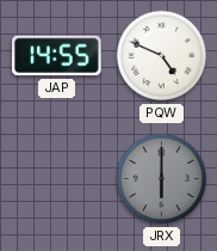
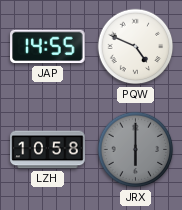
LZH: none -> 10:58
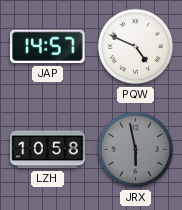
JAP: 14:55 -> 14:57
JRX: 6:00 -> 5:58
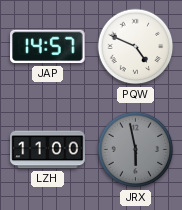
LZH: 10:58 -> 11:00
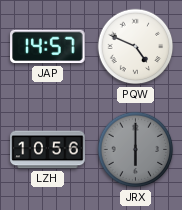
LZH: 11:00 -> 10:56
JRX: 5:58 -> 6:00
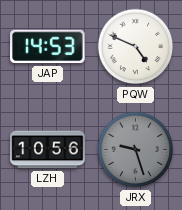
JAP: 14:57 -> 14:53
JRX: 6:00 -> 9:27
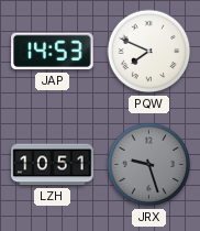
PQW: 4:49 -> 7:49
LZH: 10:56 -> 10:51
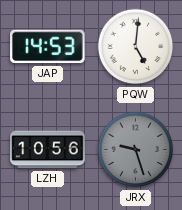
PQW: 7:49 -> 5:01
LZH: 10:51 -> 10:56
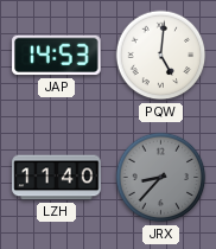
LZH: 10:56 -> 11:40
JRX: 9:27 -> 8:37
